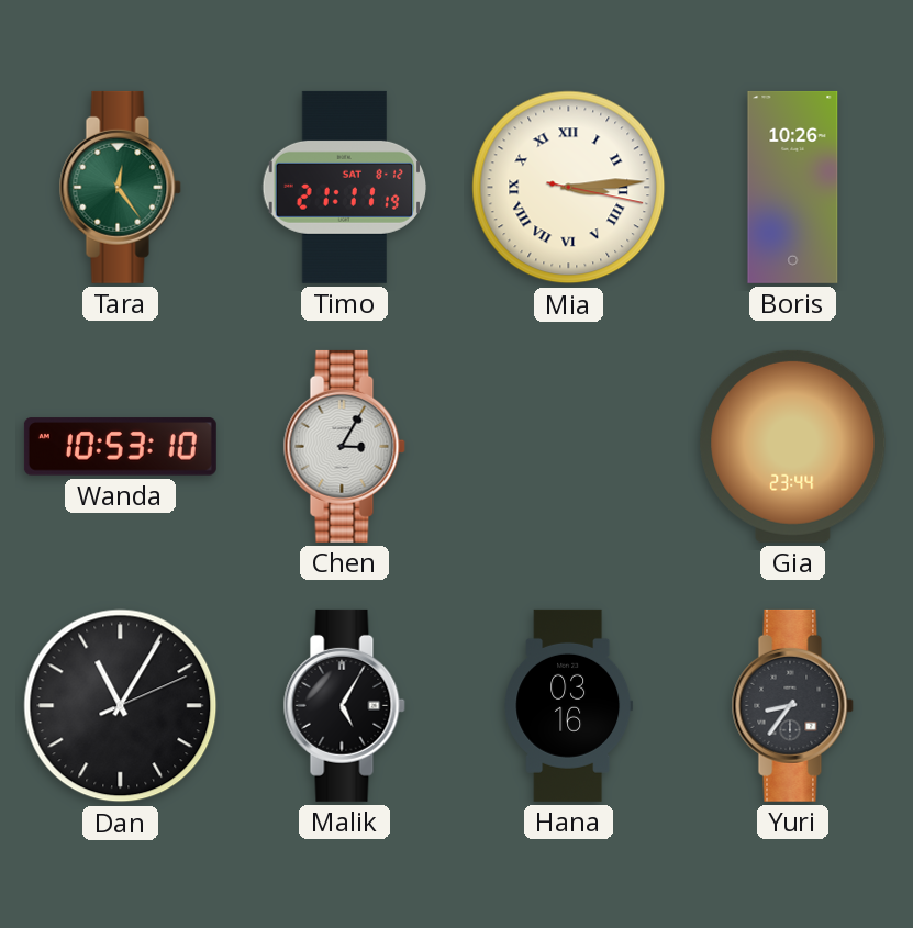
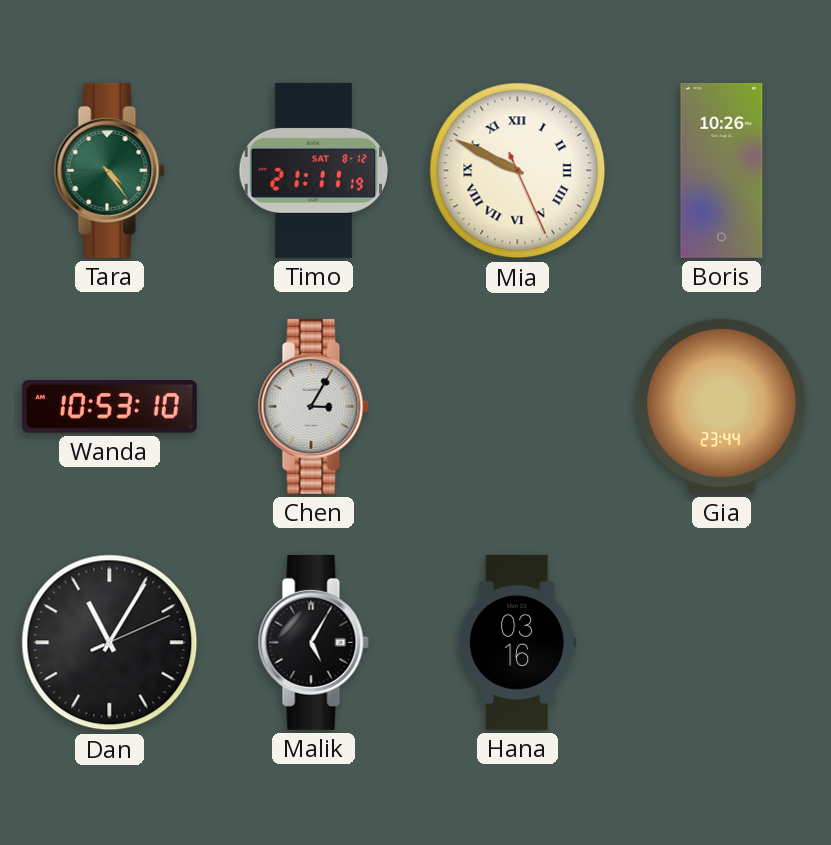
Tara: 12:24 -> 4:24
Mia: 3:14 -> 9:49
Yuri: 8:36 -> none
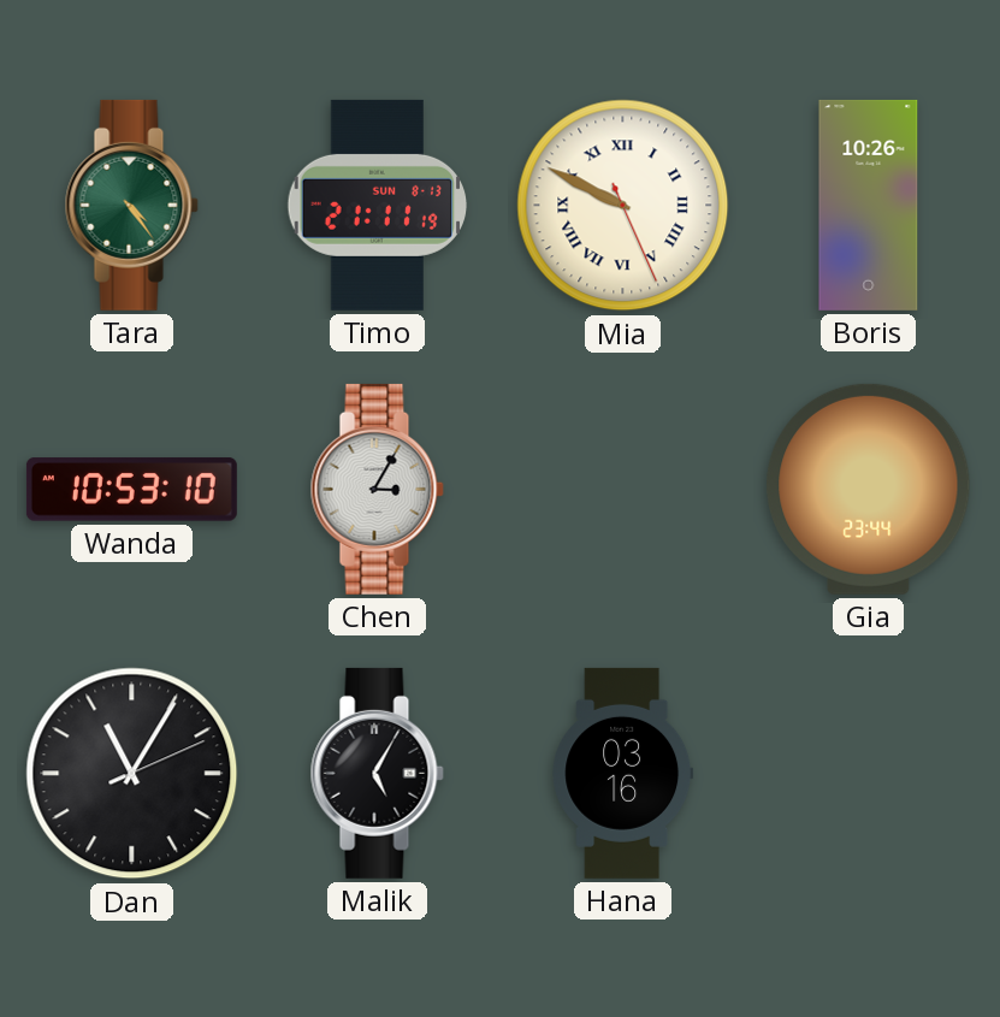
Timo date: SAT 8-12 -> SUN 8-13
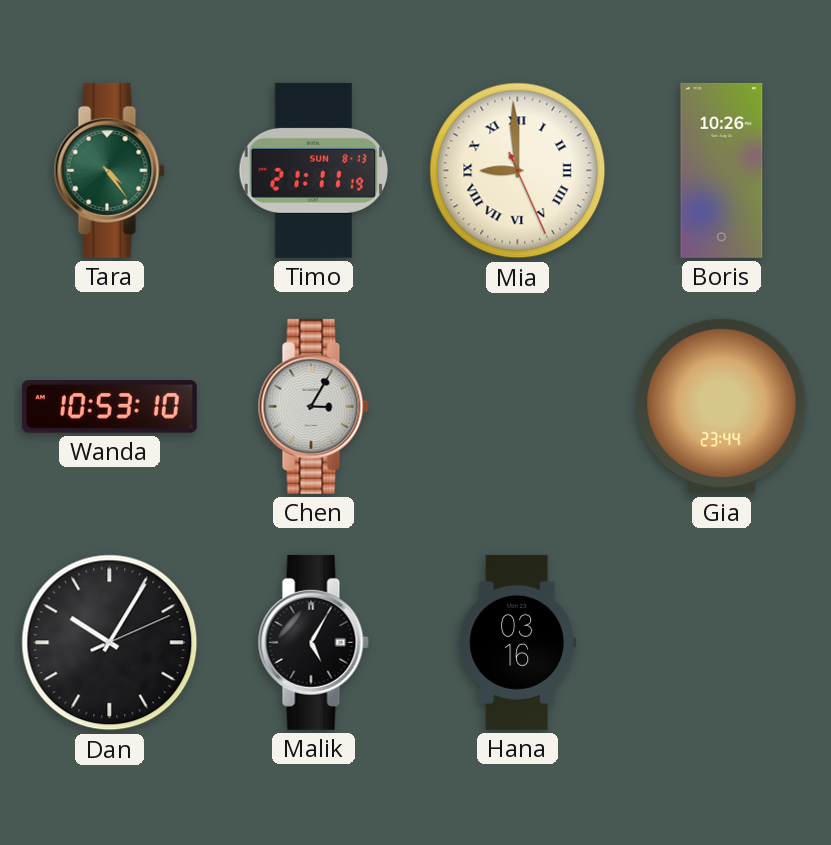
Mia: 9:49 -> 8:59
Dan: 11:05 -> 10:05
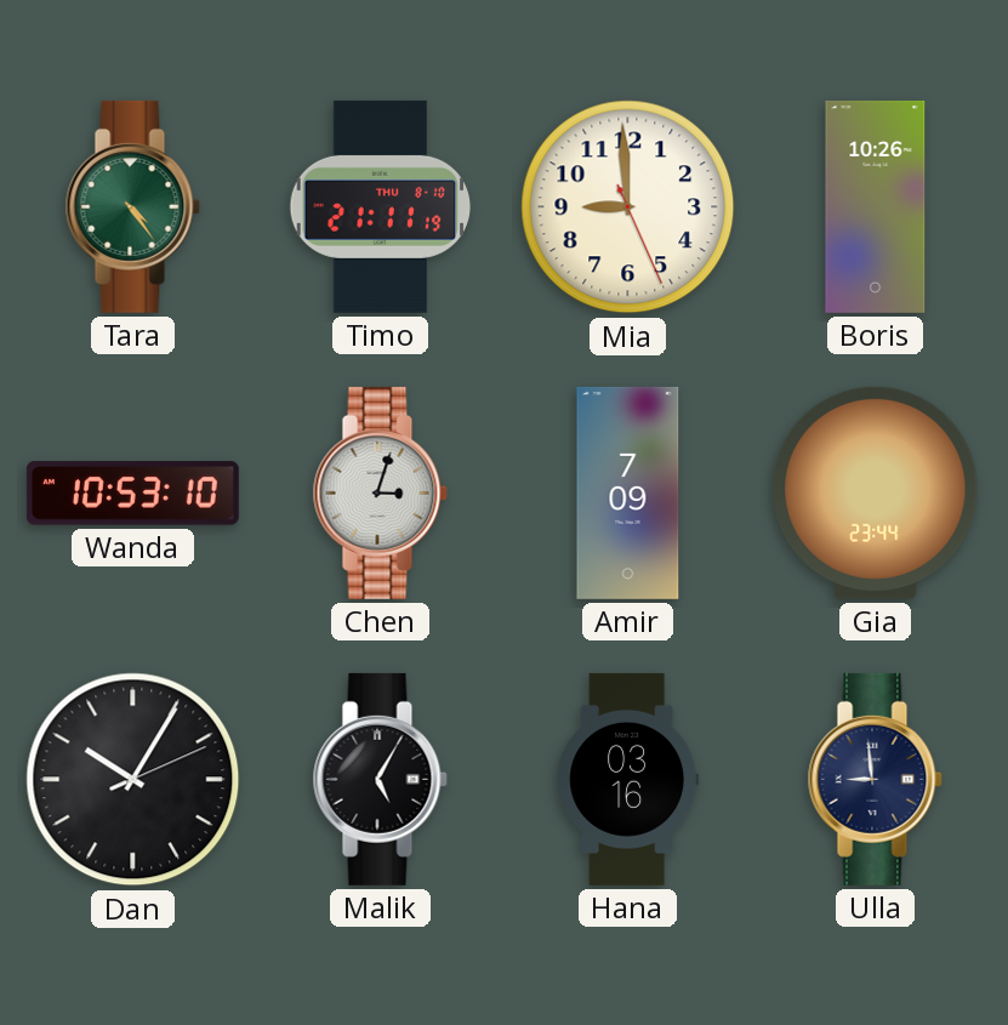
Timo date: SUN 8-13 -> THU 8-10
Mia numerals: Roman -> Arabic
Chen: 3:05 -> 3:03
Amir: none -> 7:09
Ulla: none -> 8:59
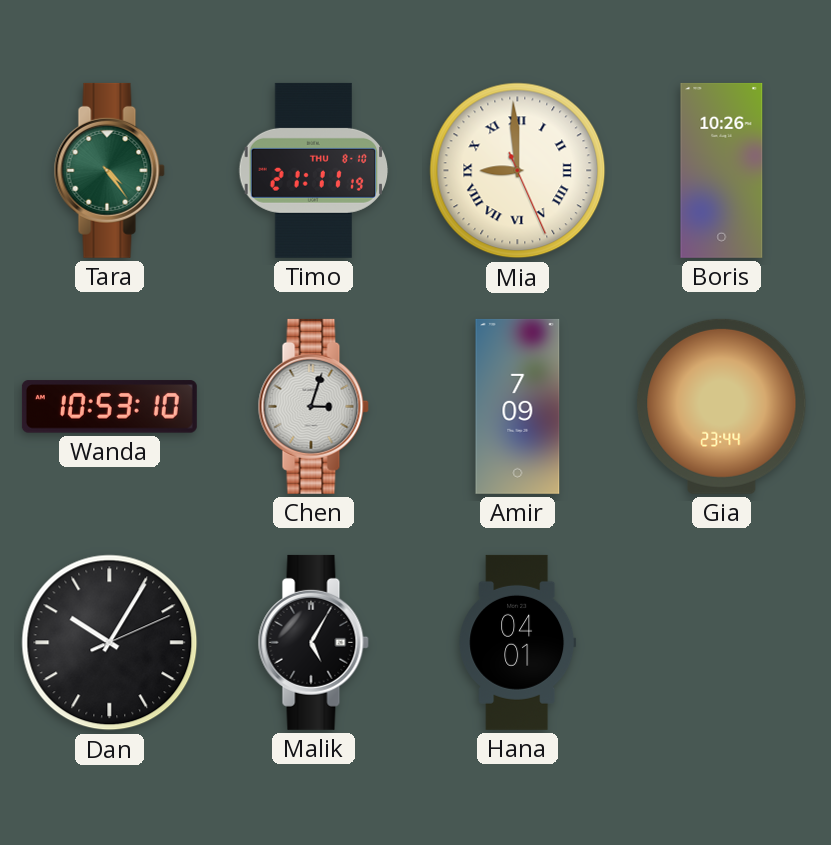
Mia numerals: Arabic -> Roman
Hana: 03:16 -> 04:01
Ulla: 8:59 -> none
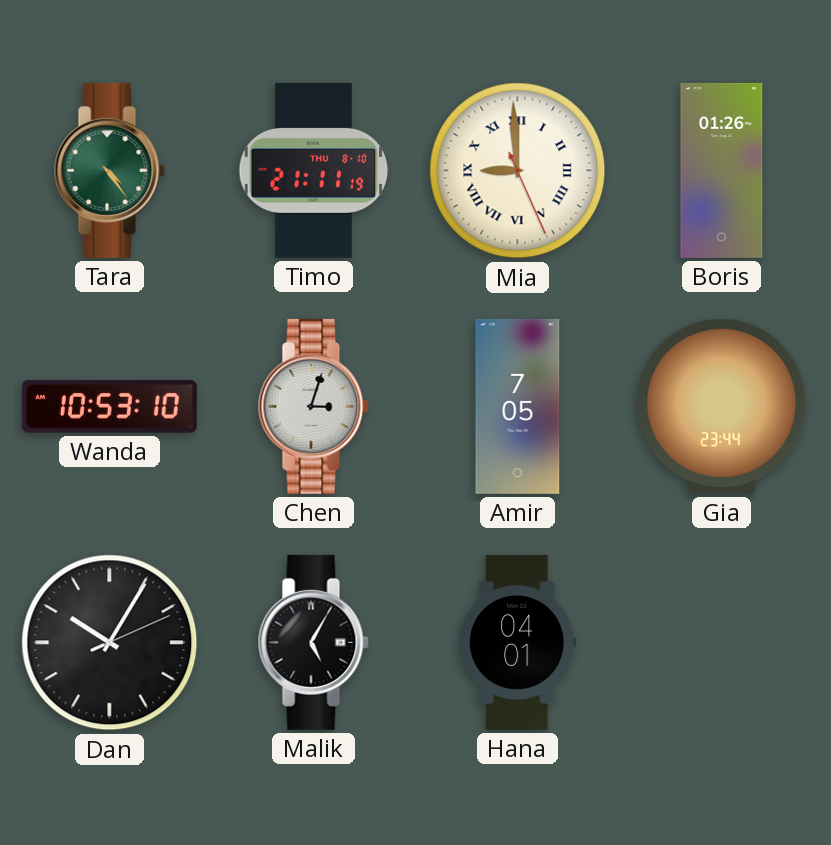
Boris: 10:26 -> 01:26
Amir: 7:09 -> 7:05
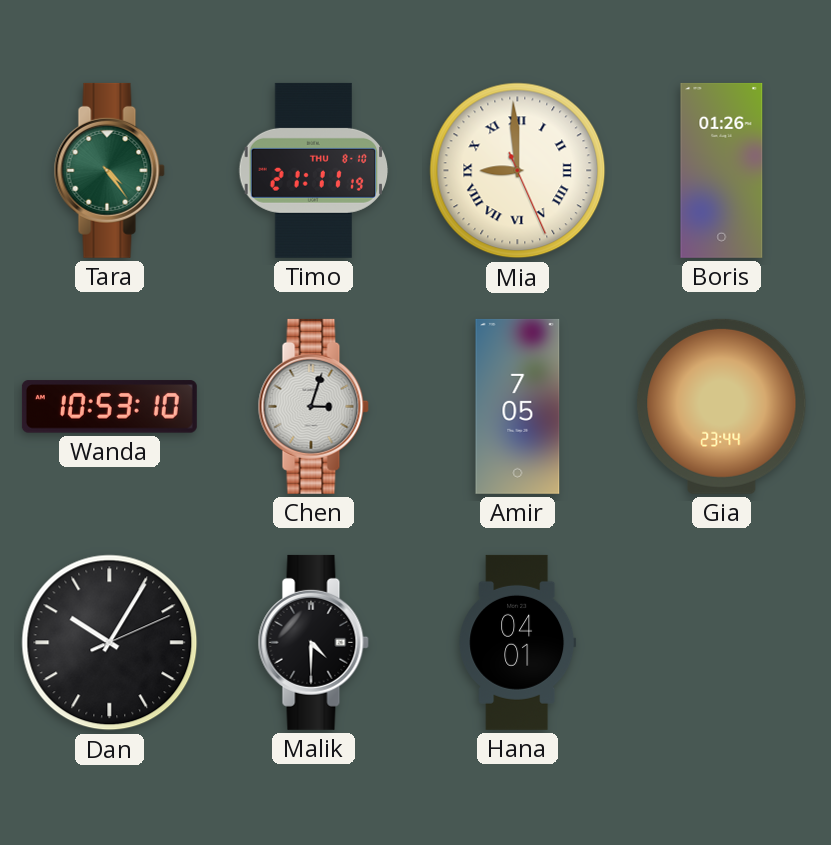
Malik: 5:05 -> 4:30
